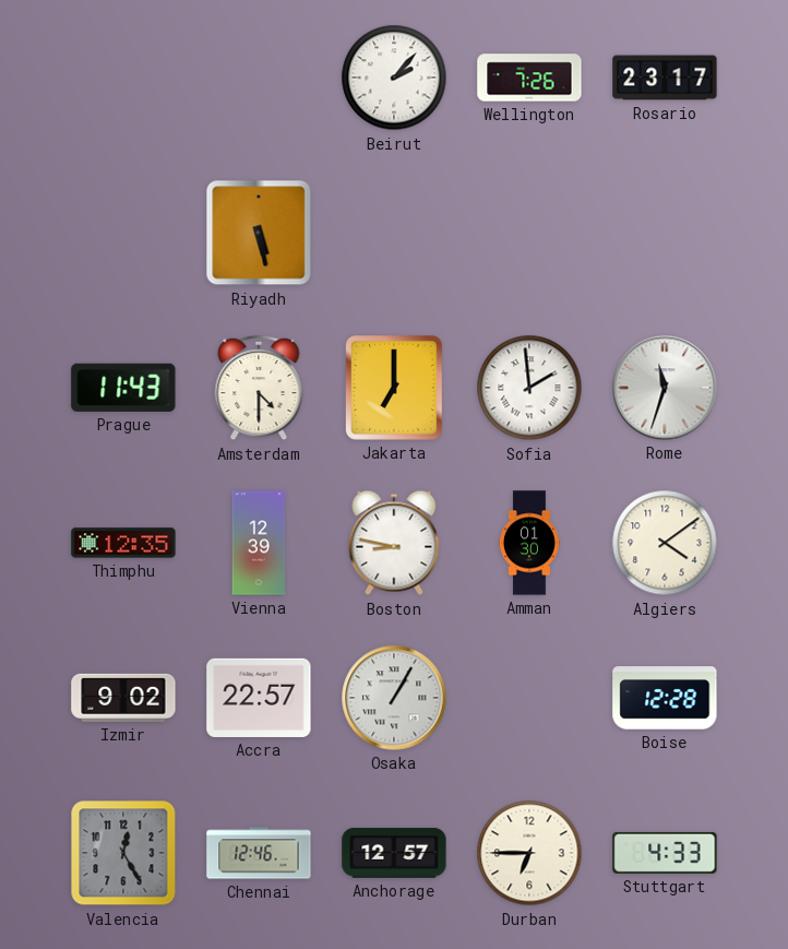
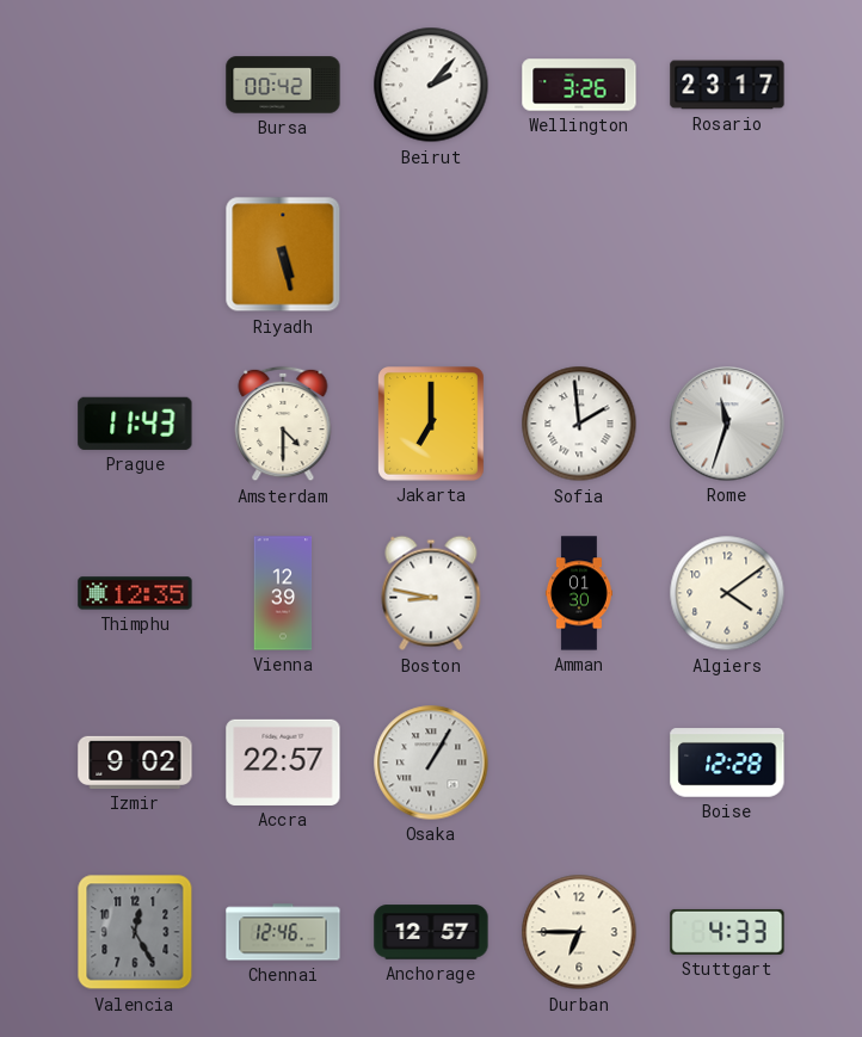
Bursa: none -> 00:42
Wellington: 7:26 -> 3:26
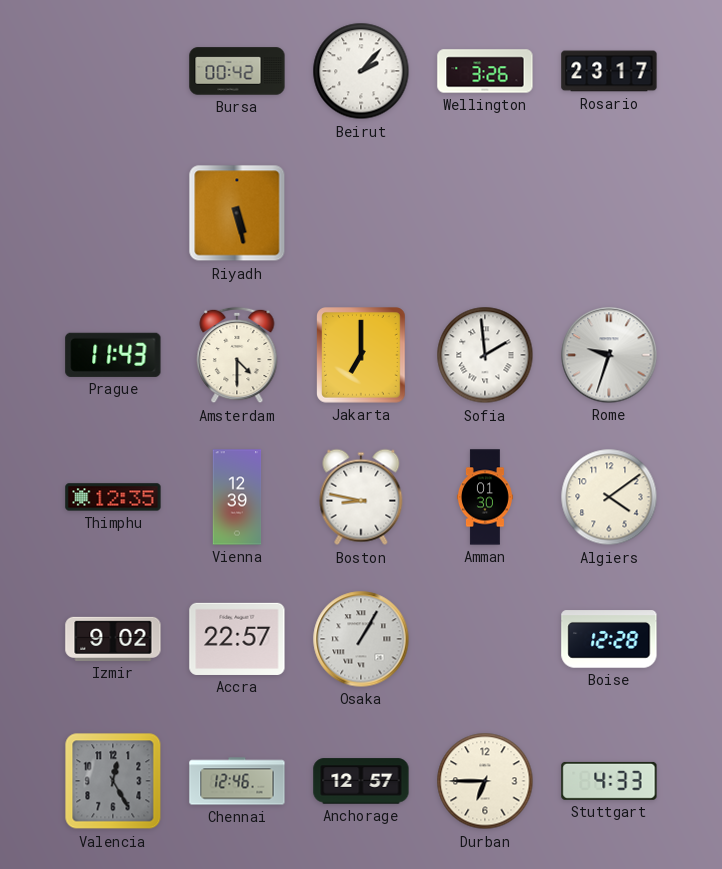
Rome: 11:33 -> 9:33
